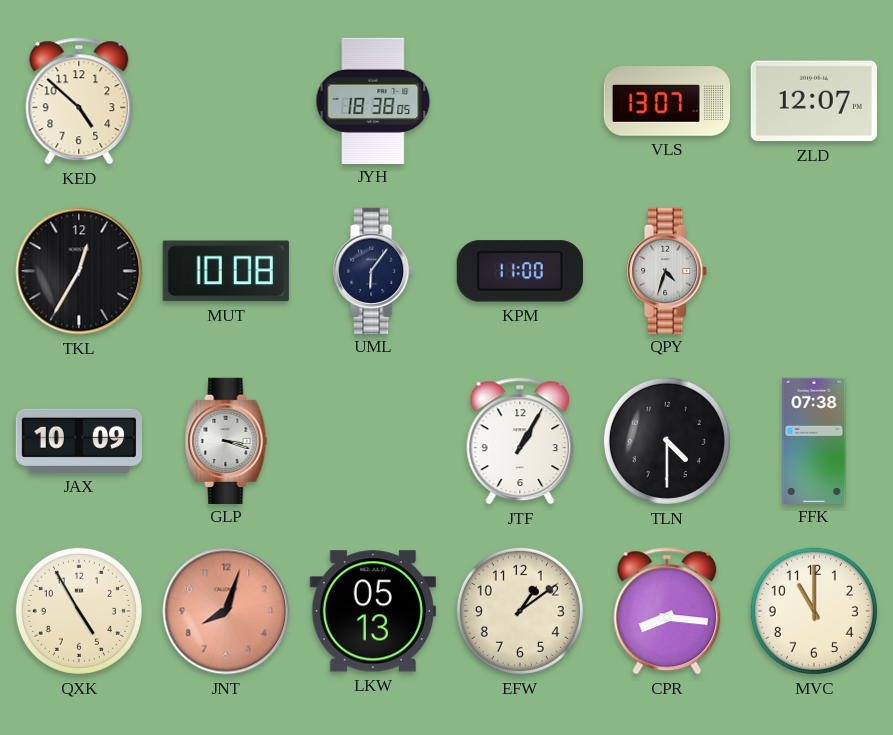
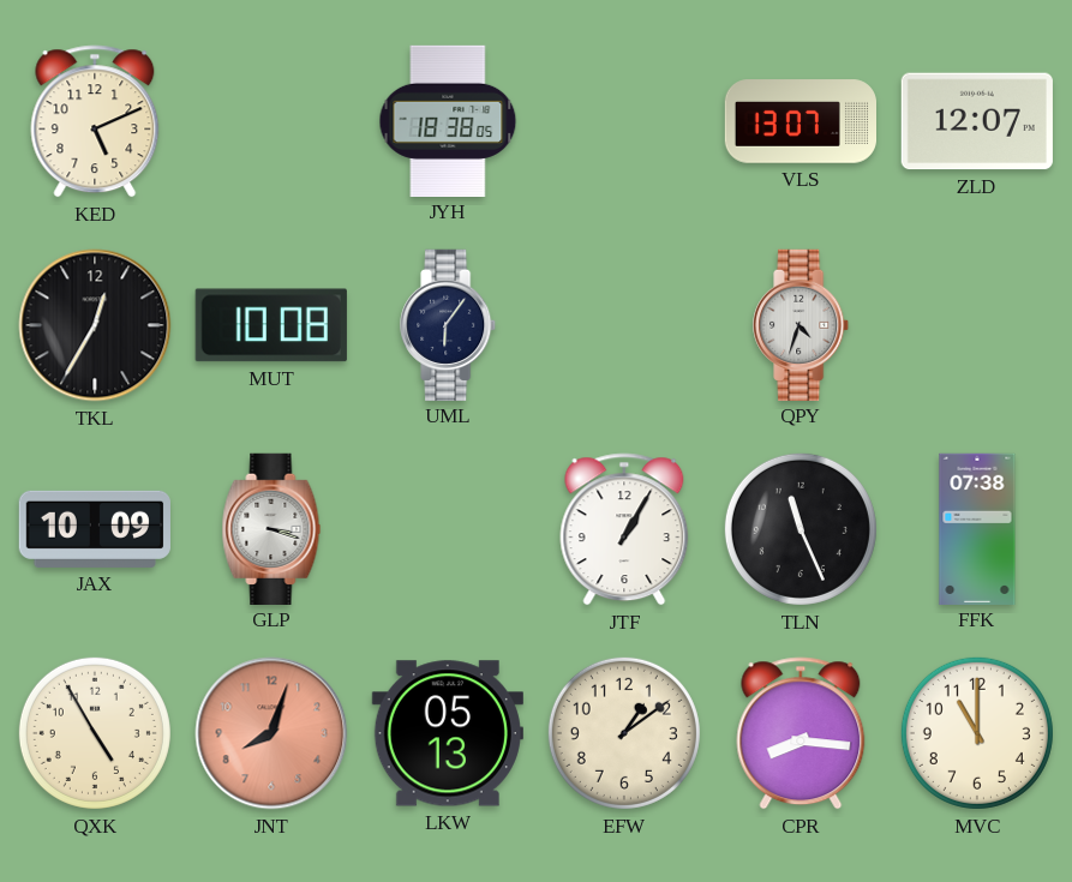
KED: 4:52 -> 5:11
KPM: 11:00 -> none
TLN: 4:30 -> 11:26
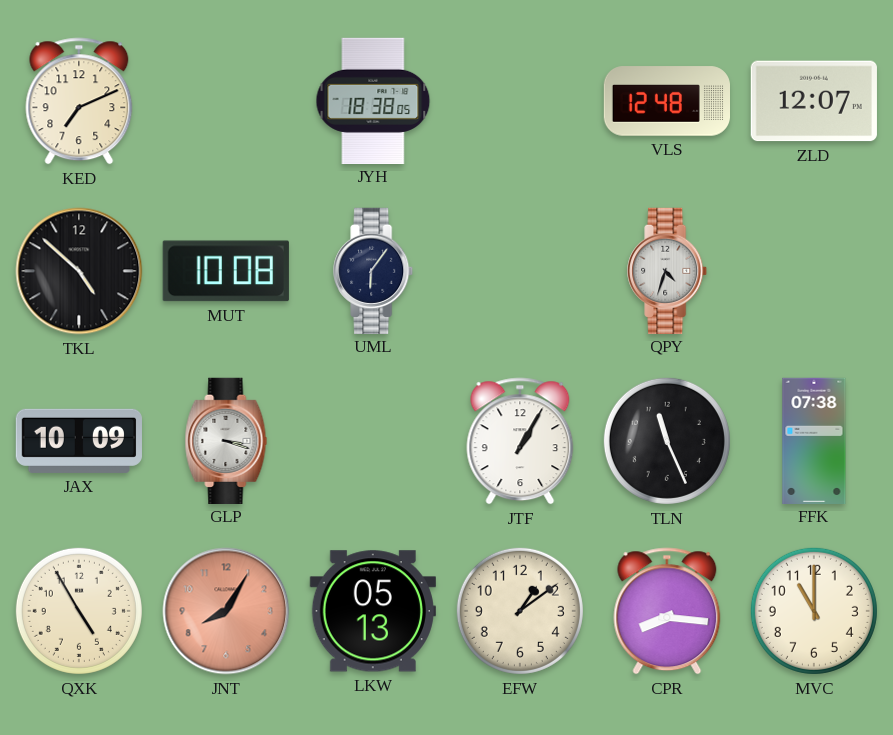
KED: 5:11 -> 7:11
VLS: 13:07 -> 12:48
TKL: 12:35 -> 4:52
JNT: 8:03 -> 8:05
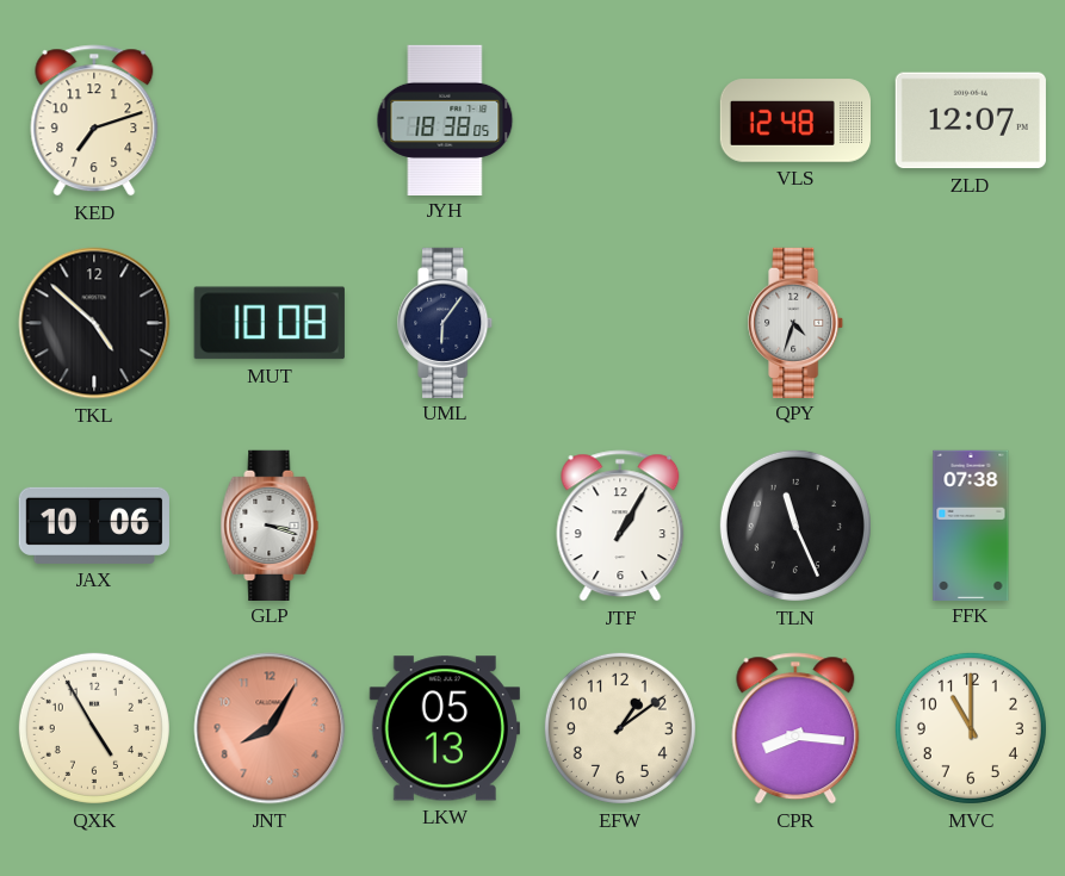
KED: 7:11 -> 7:12
JAX: 10:09 -> 10:06
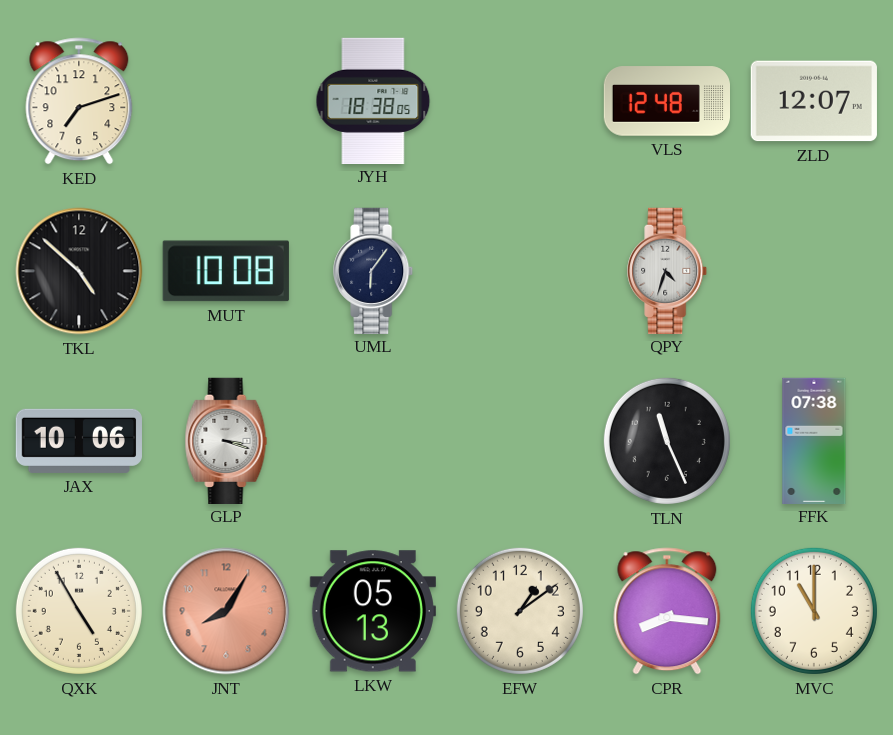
JTF: 1:05 -> none
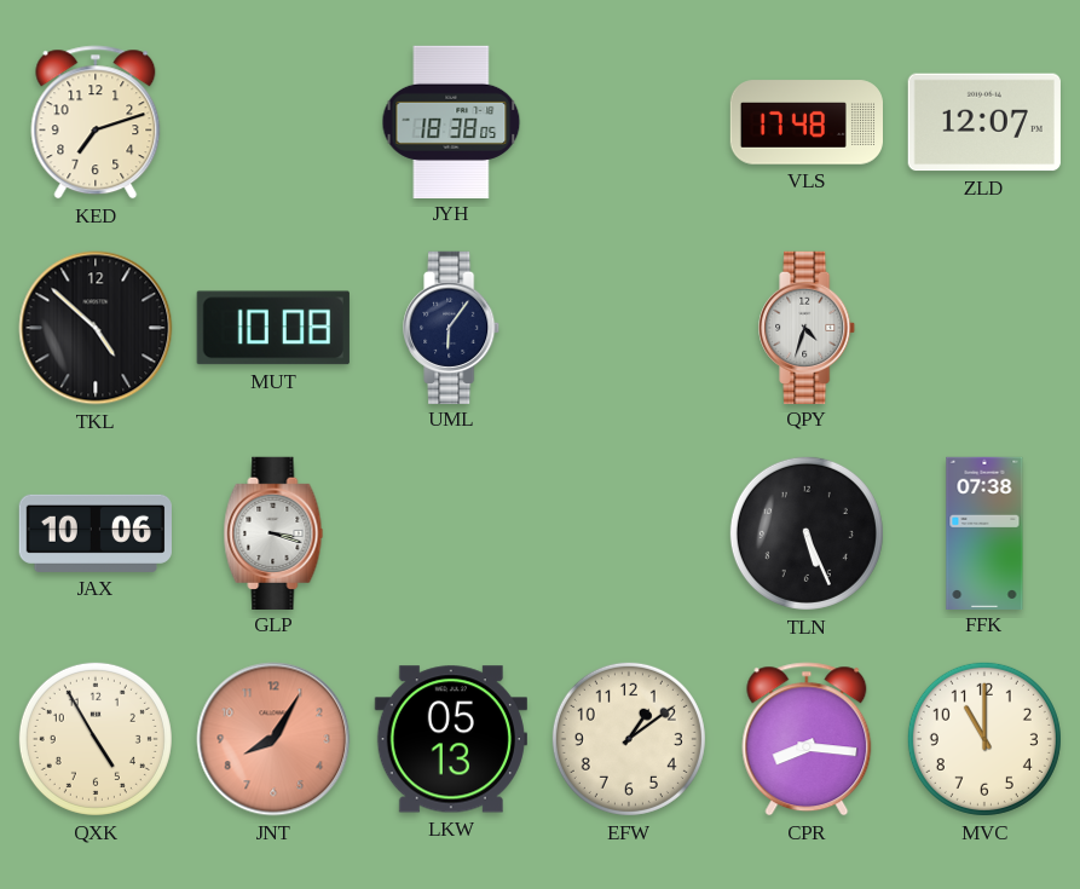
VLS: 12:48 -> 17:48
TLN: 11:26 -> 5:26
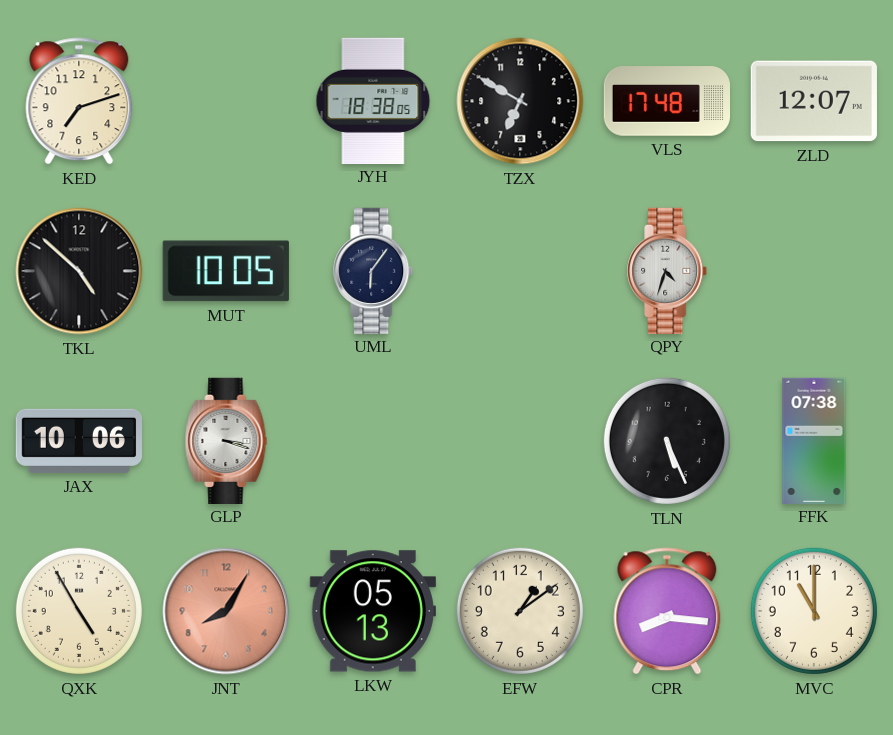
TZX: none -> 6:50
MUT: 10:08 -> 10:05
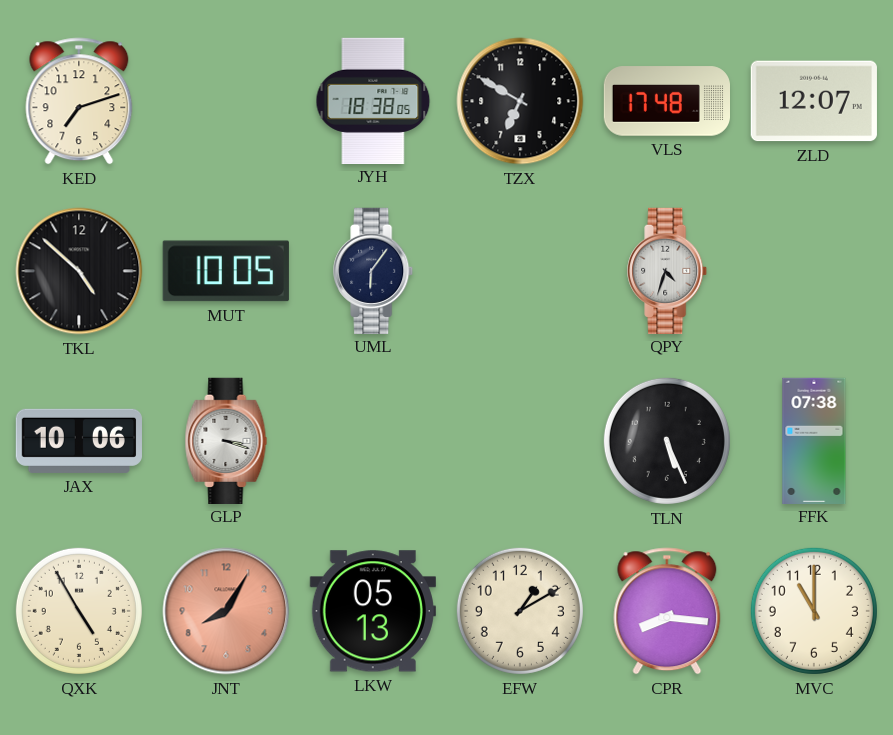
EFW: 1:09 -> 1:10
